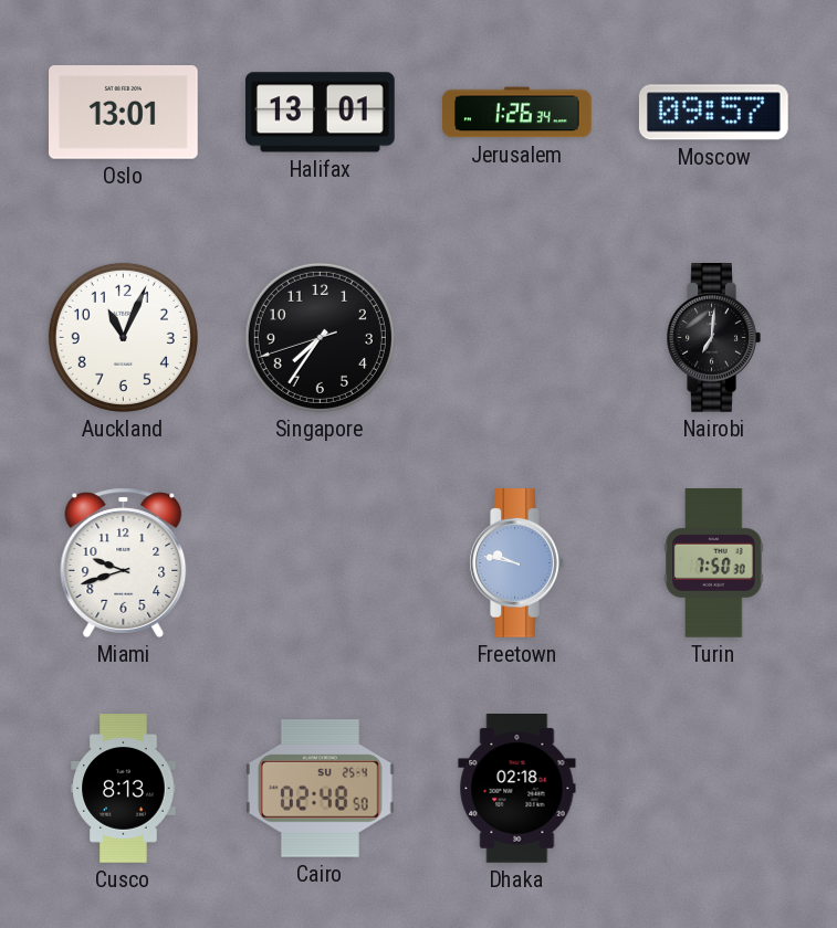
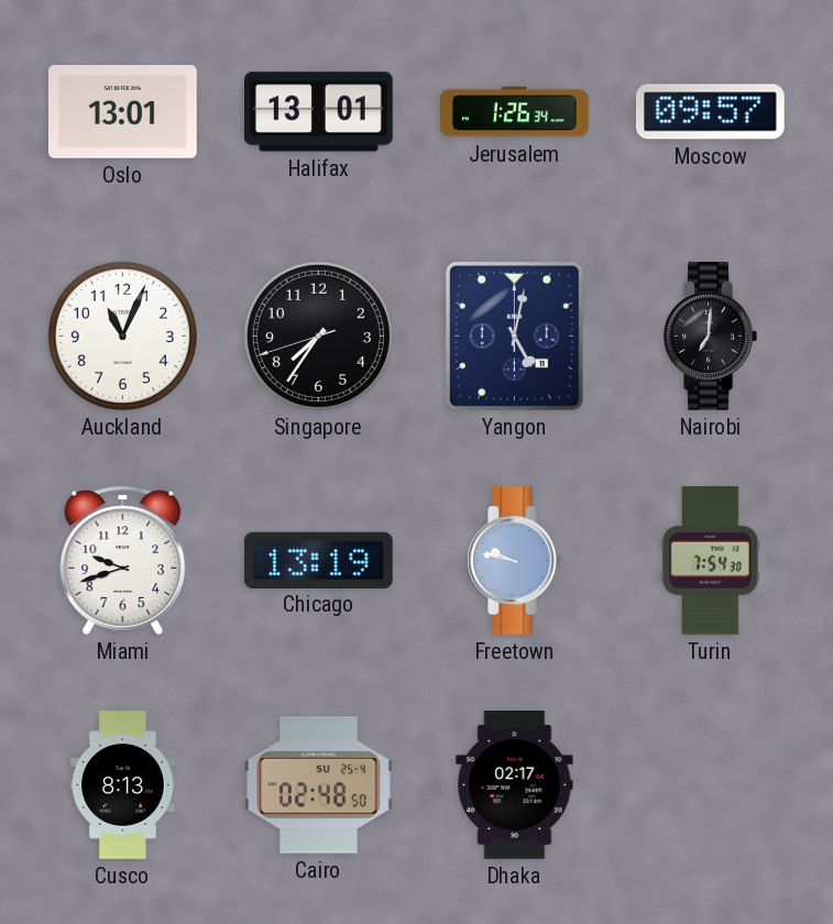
Yangon: none -> 5:02
Chicago: none -> 13:19
Turin: 7:50 -> 7:54
Dhaka: 02:18 -> 02:17
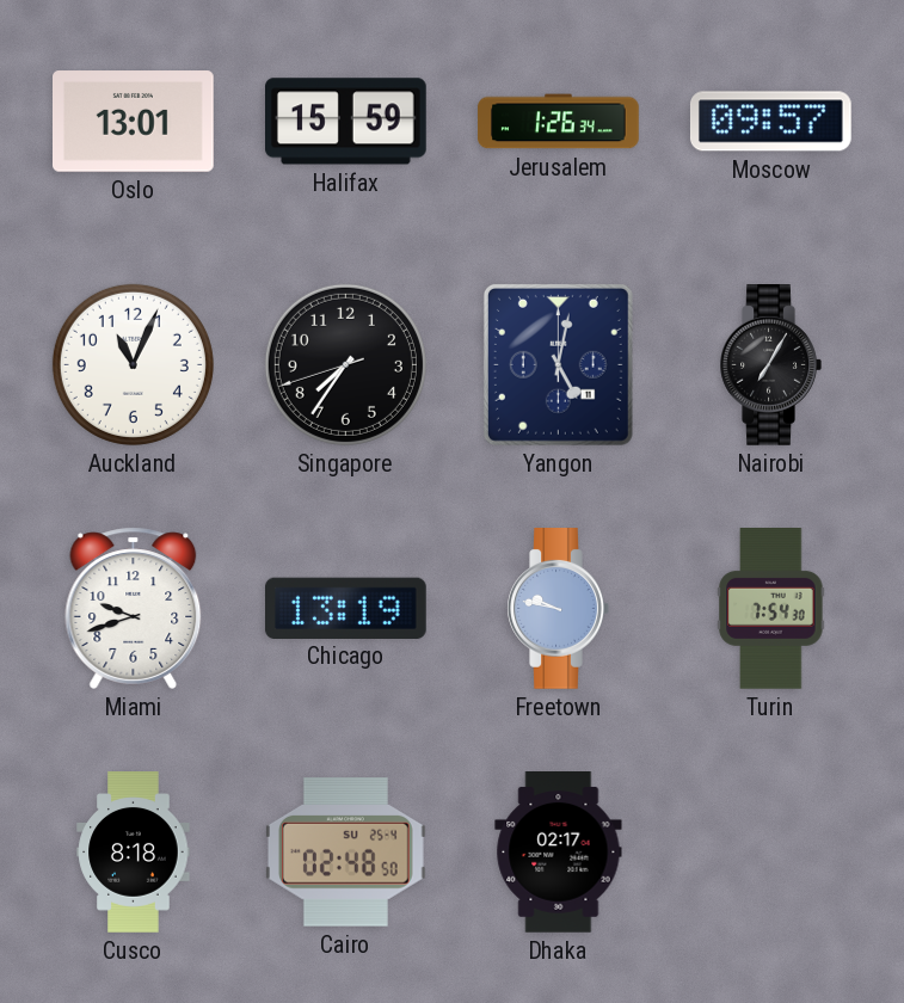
Halifax: 13:01 -> 15:59
Nairobi: 7:01 -> 7:05
Cusco: 8:13 -> 8:18
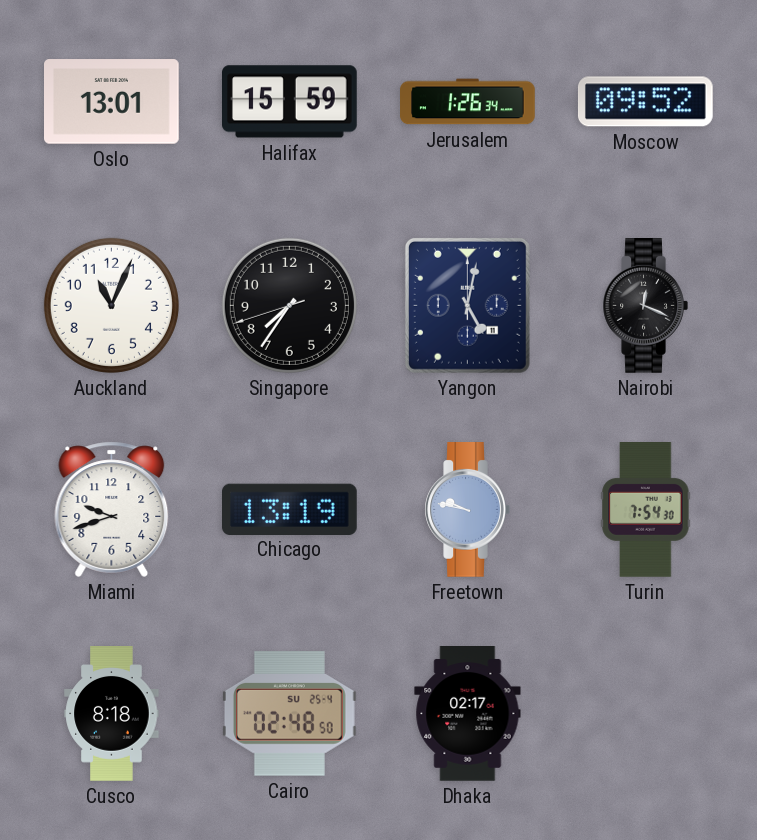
Moscow: 09:57 -> 09:52
Nairobi: 7:05 -> 12:19
